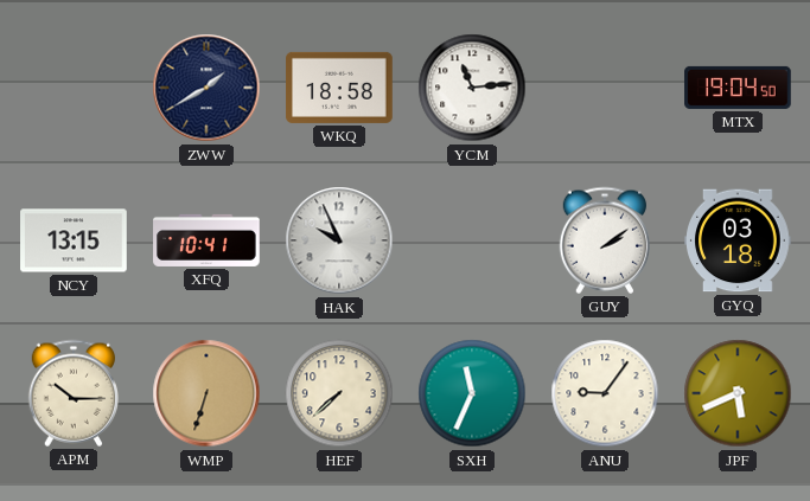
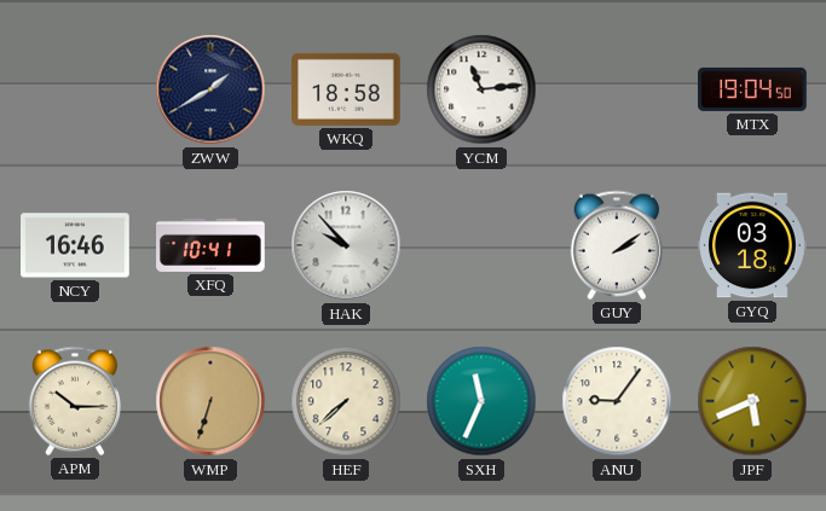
NCY: 13:15 -> 16:46
HAK: 9:56 -> 9:53
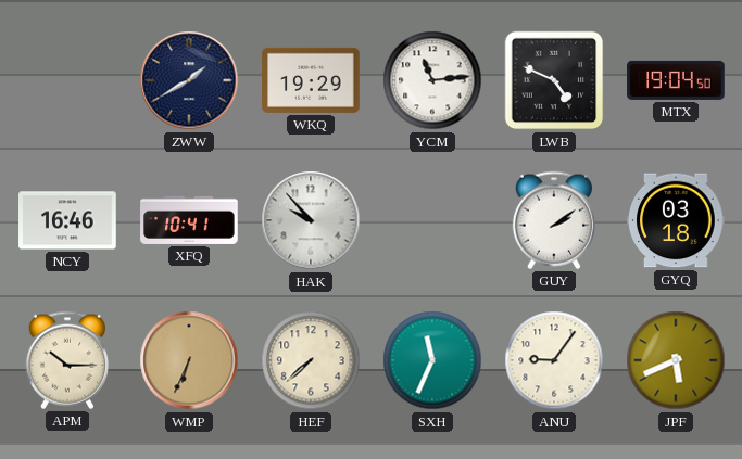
WKQ: 18:58 -> 19:29
LWB: none -> 4:49
WMP: 6:33 -> 6:34
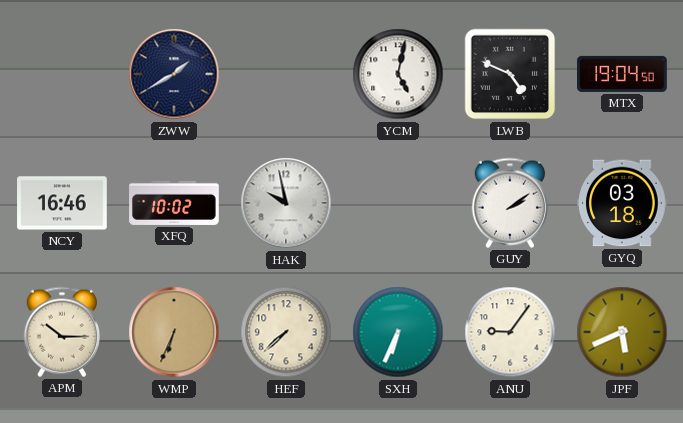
WKQ: 19:29 -> none
YCM: 11:14 -> 5:02
XFQ: 10:41 -> 10:02
HAK: 9:53 -> 9:58
SXH: 11:34 -> 6:34
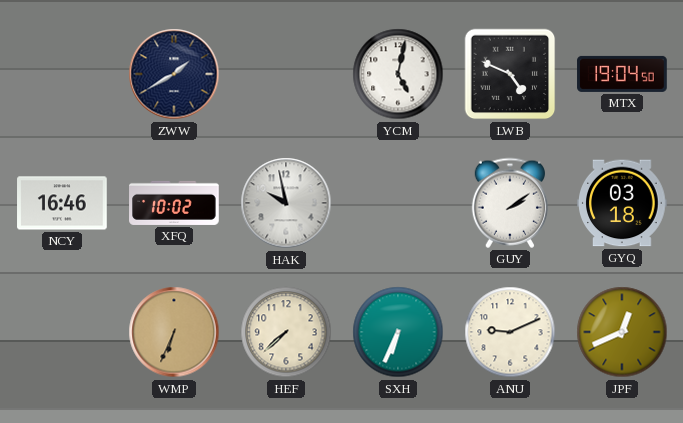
APM: 10:15 -> none
ANU: 9:06 -> 9:11
JPF: 5:41 -> 12:41
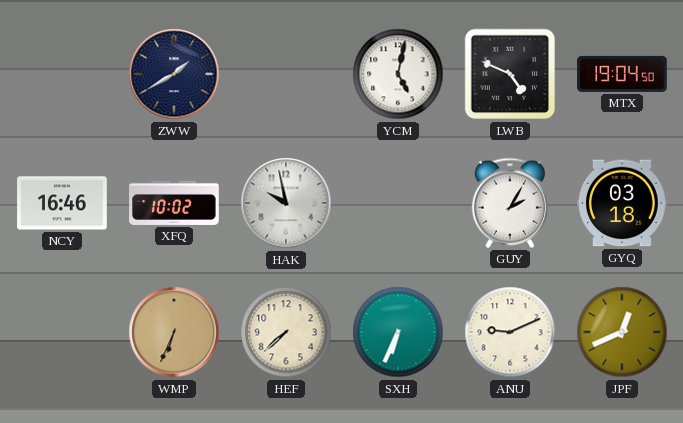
GUY: 2:09 -> 2:05
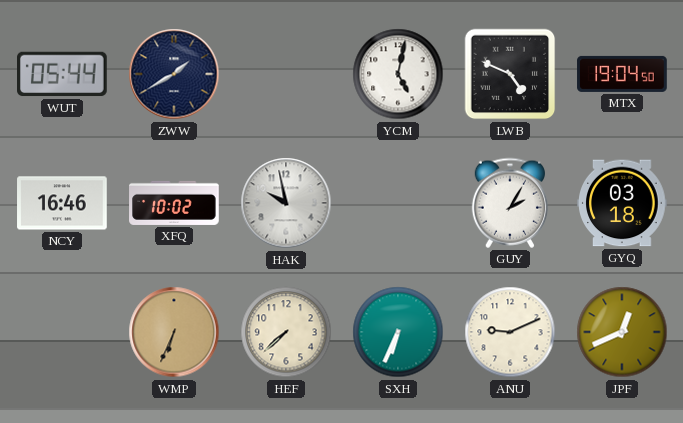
WUT: none -> 05:44
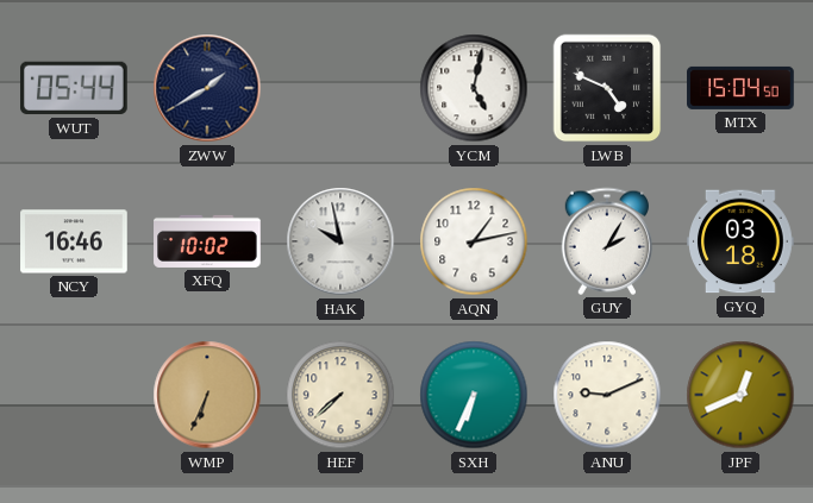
MTX: 19:04 -> 15:04
AQN: none -> 1:13
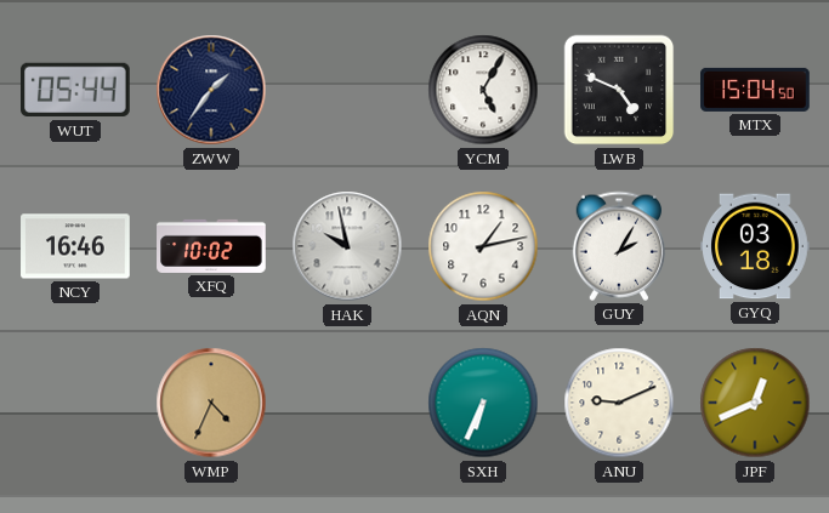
ZWW: 1:40 -> 1:36
YCM: 5:02 -> 5:05
WMP: 6:34 -> 4:34
HEF: 7:38 -> none
